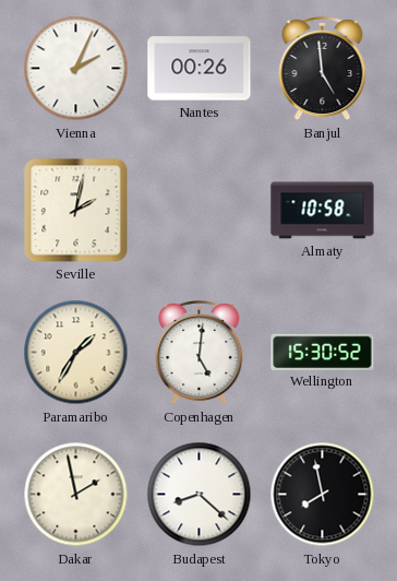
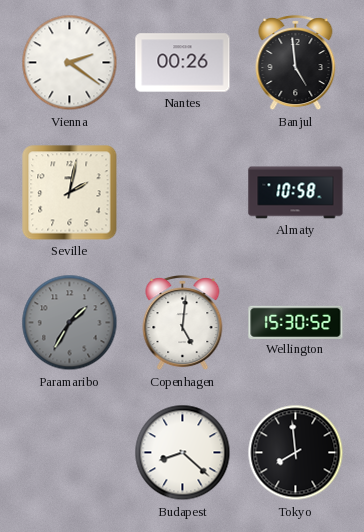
Vienna: 2:04 -> 2:21
Paramaribo dial: cream -> grey
Dakar: 1:58 -> none
Tokyo: 7:58 -> 7:59
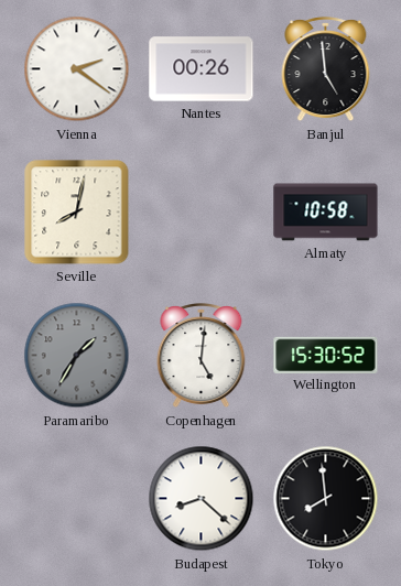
Seville: 2:02 -> 8:02
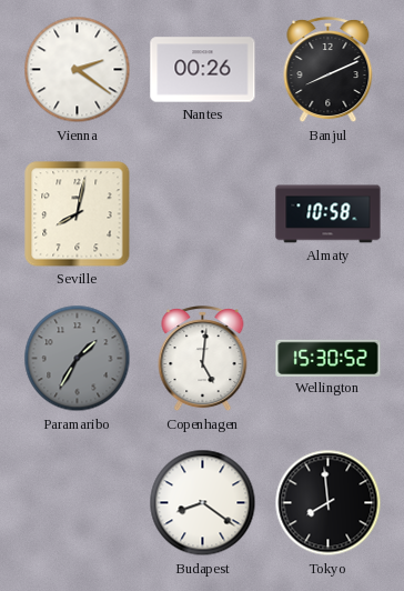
Banjul: 4:59 -> 8:11
Budapest: 8:22 -> 8:21
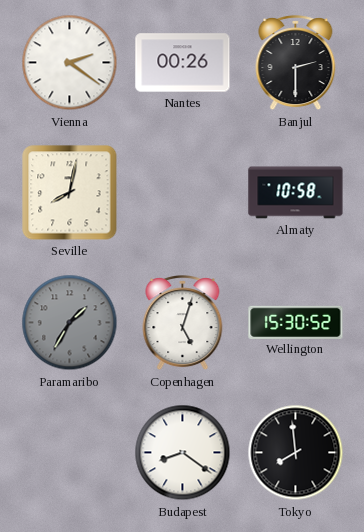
Banjul: 8:11 -> 2:30
Copenhagen: 5:01 -> 5:03
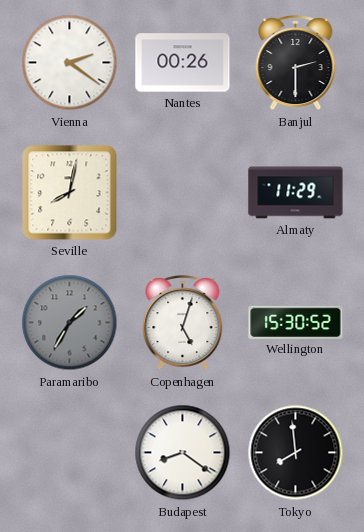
Almaty: 10:58 -> 11:29
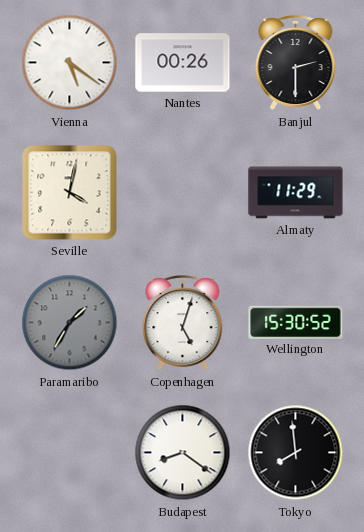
Vienna: 2:21 -> 5:21
Seville: 8:02 -> 4:02
